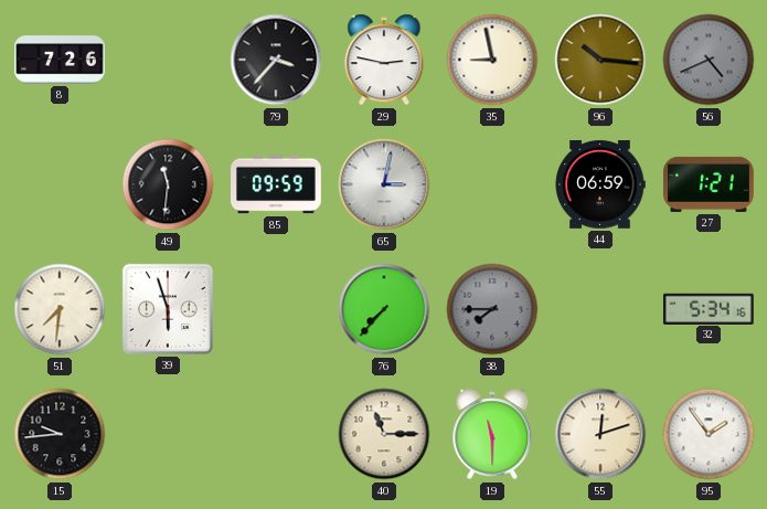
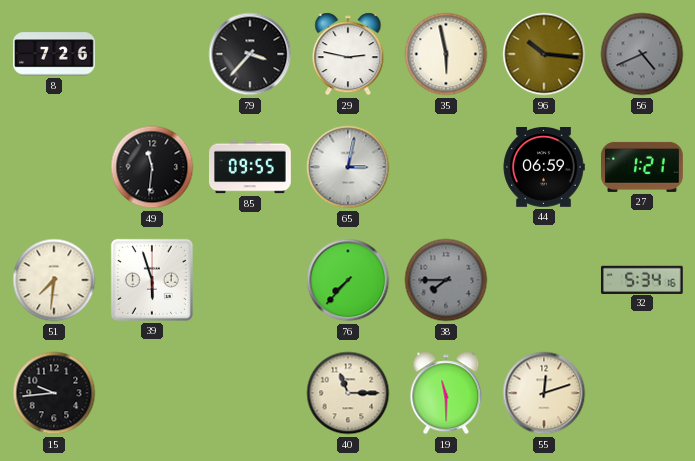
35: 8:58 -> 5:58
85: 09:59 -> 09:55
95: 1:54 -> none
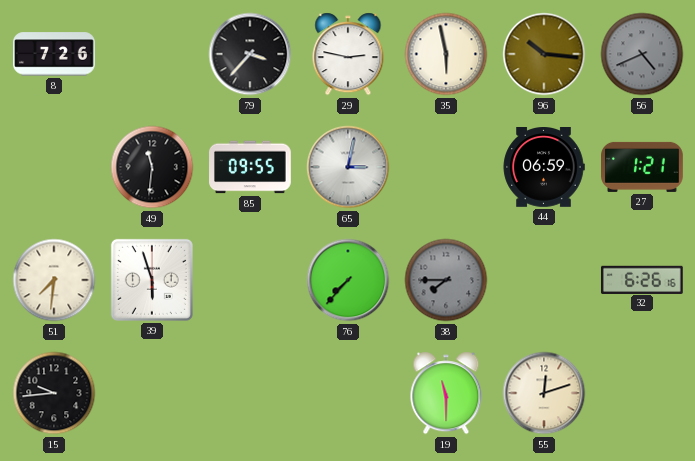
32: 5:34 -> 6:26
40: 11:15 -> none
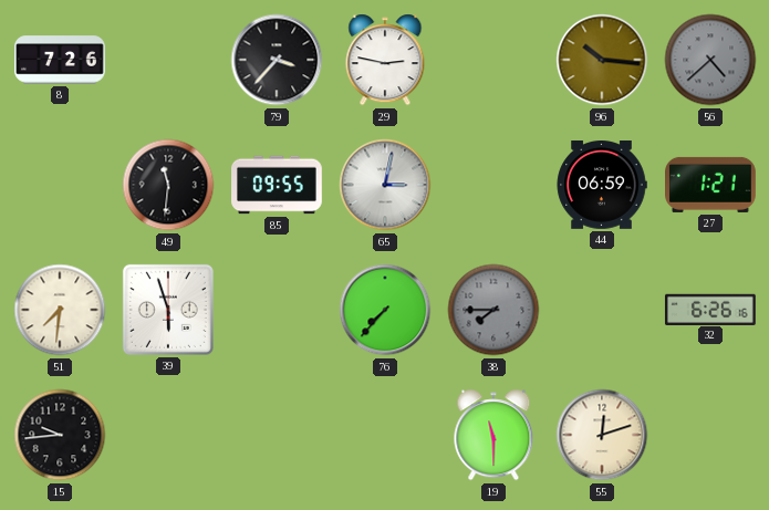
35: 5:58 -> none
56: 4:41 -> 4:38
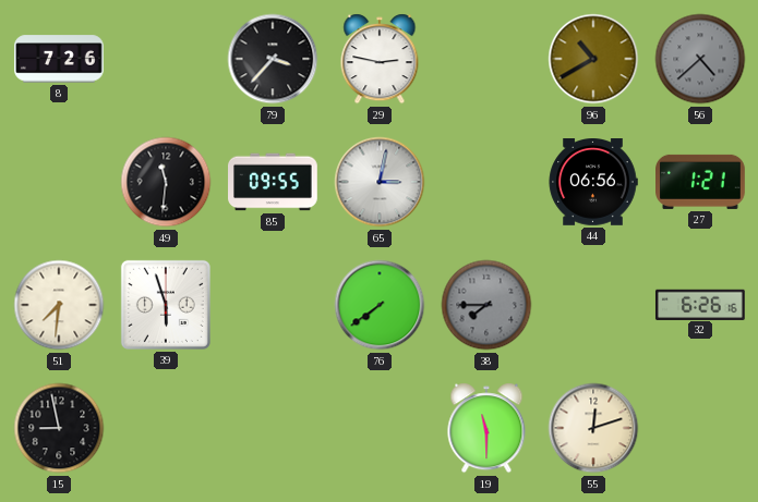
96: 10:16 -> 10:40
44: 06:59 -> 06:56
76: 7:37 -> 7:39
15: 9:44 -> 8:58
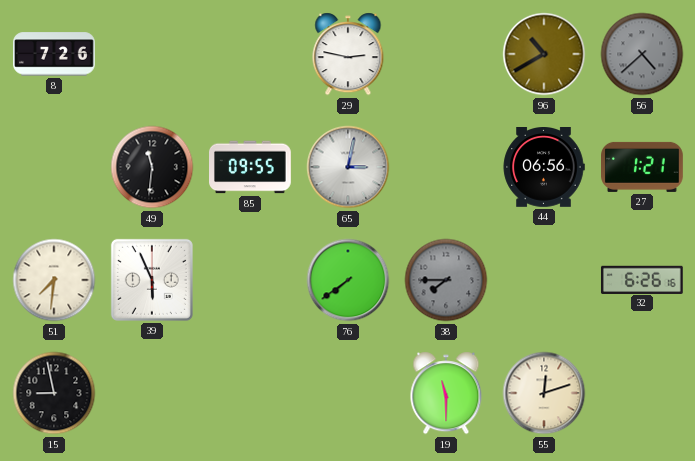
79: 3:37 -> none
39: 5:57 -> 5:56
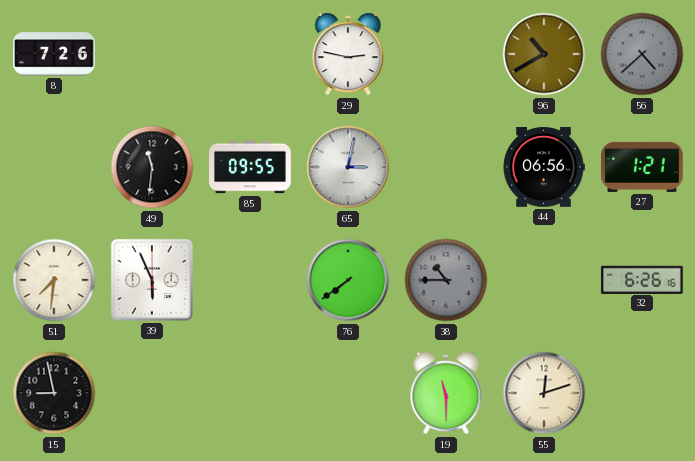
38: 7:45 -> 10:45
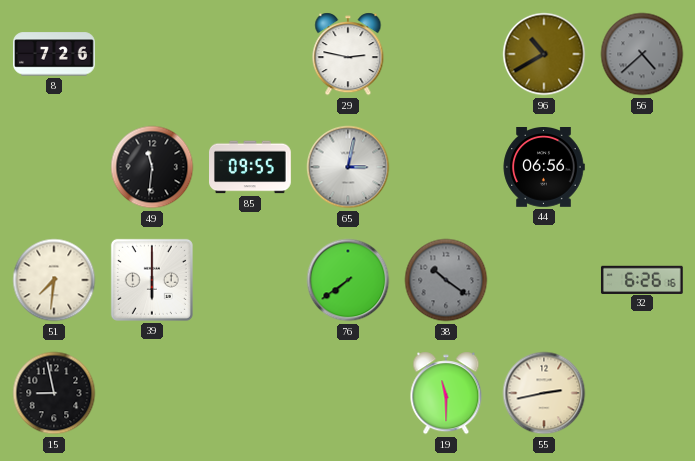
27: 1:21 -> none
39: 5:56 -> 6:00
38: 10:45 -> 10:21
55: 12:12 -> 2:43
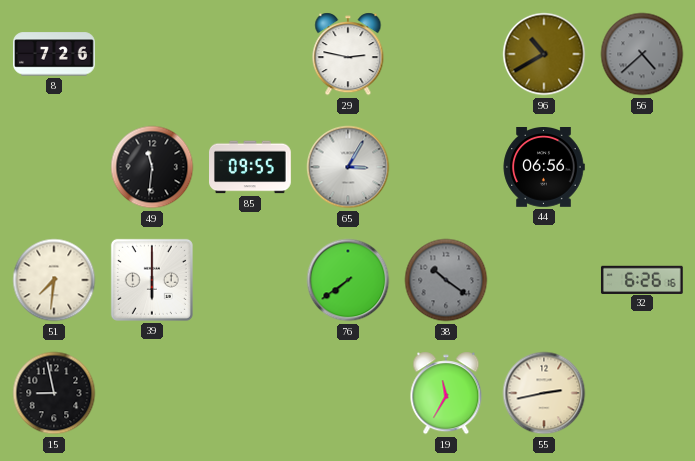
65: 3:02 -> 3:05
19: 11:30 -> 11:35
